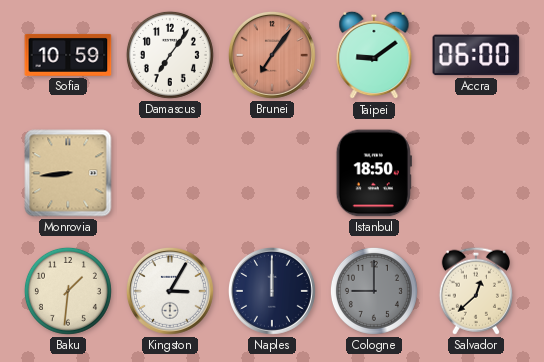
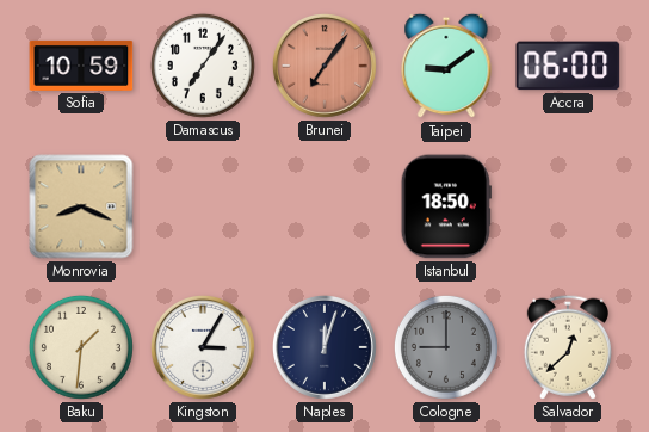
Monrovia: 8:44 -> 8:19
Naples: 12:00 -> 12:03
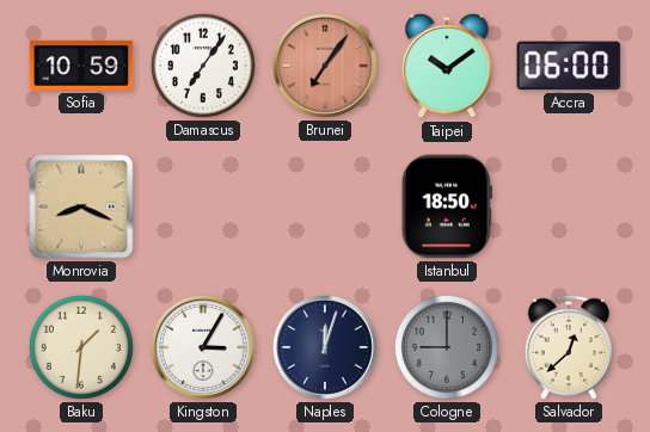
Taipei: 9:09 -> 10:09
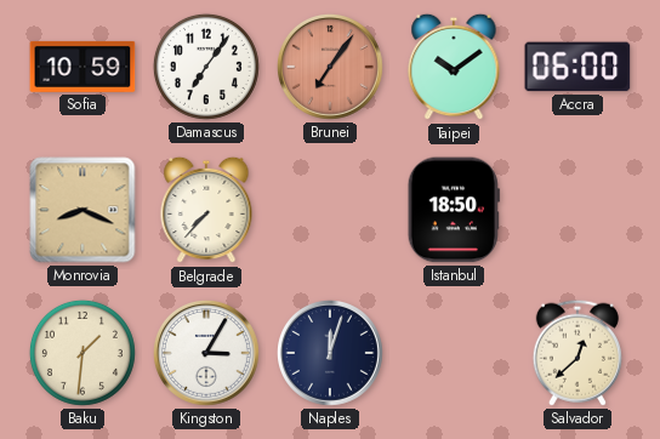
Belgrade: none -> 7:37
Cologne: 9:00 -> none
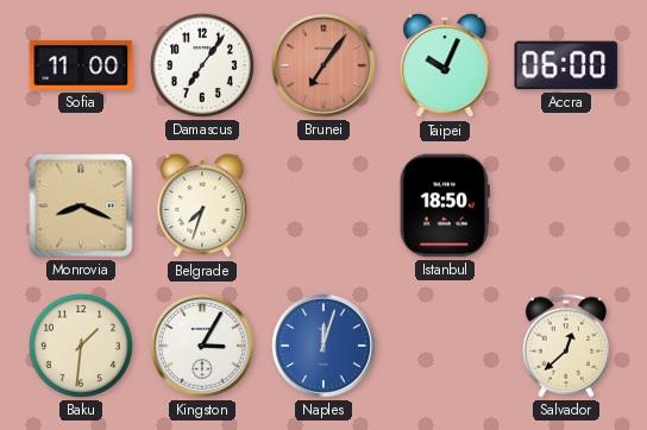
Sofia: 10:59 -> 11:00
Taipei: 10:09 -> 10:04
Belgrade: 7:37 -> 7:33
Naples dial: navy -> blue
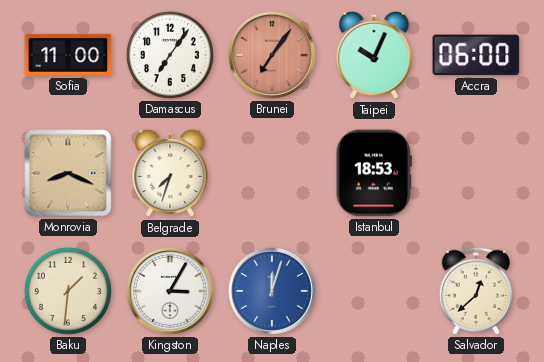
Istanbul: 18:50 -> 18:53
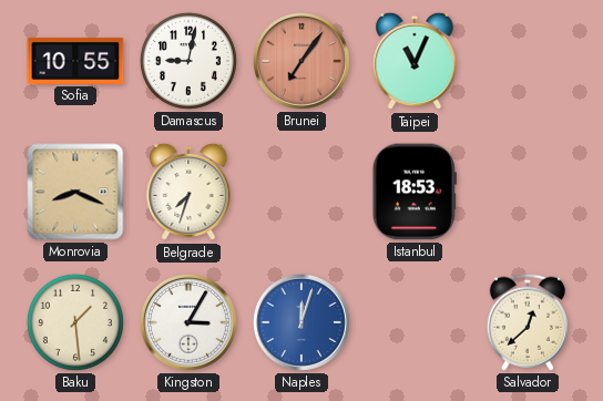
Sofia: 11:00 -> 10:55
Damascus: 7:06 -> 9:02
Taipei: 10:04 -> 11:04
Accra: 06:00 -> none
Baku: 1:31 -> 1:29
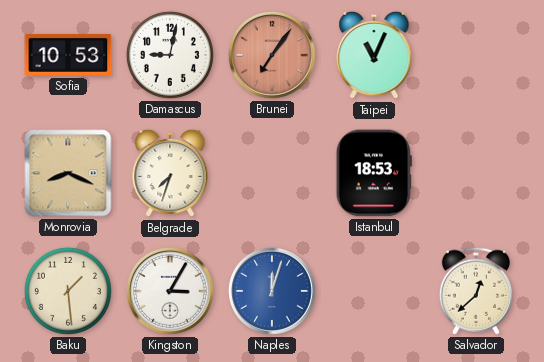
Sofia: 10:55 -> 10:53
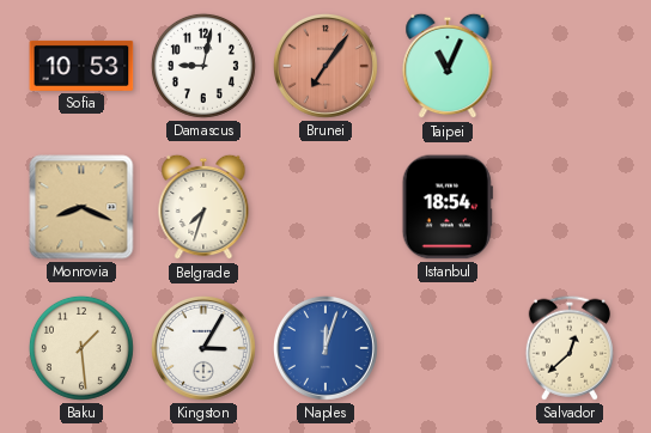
Istanbul: 18:53 -> 18:54
